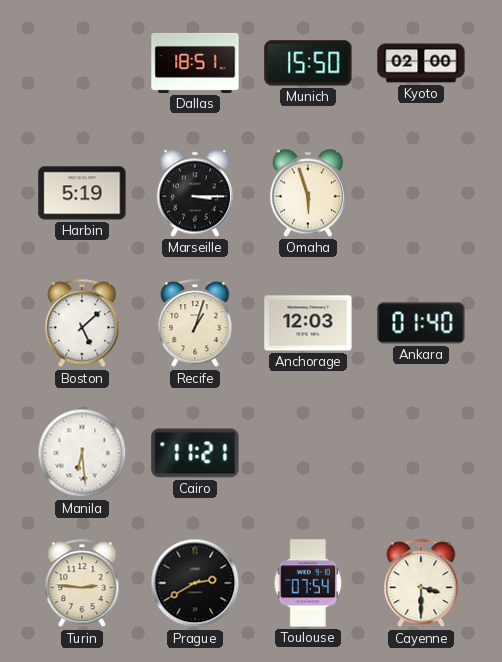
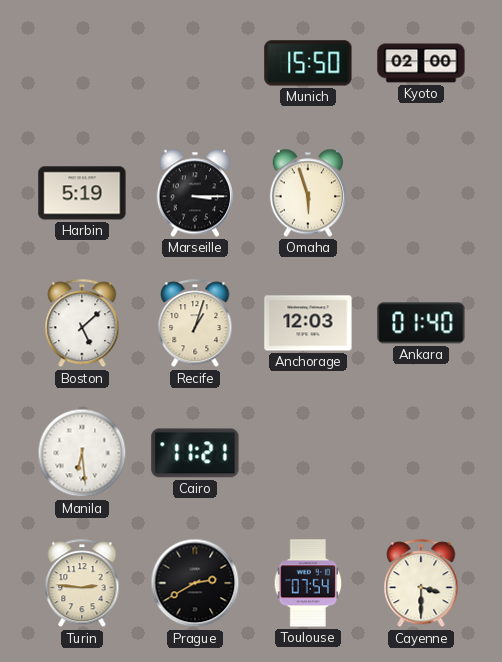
Dallas: 18:51 -> none
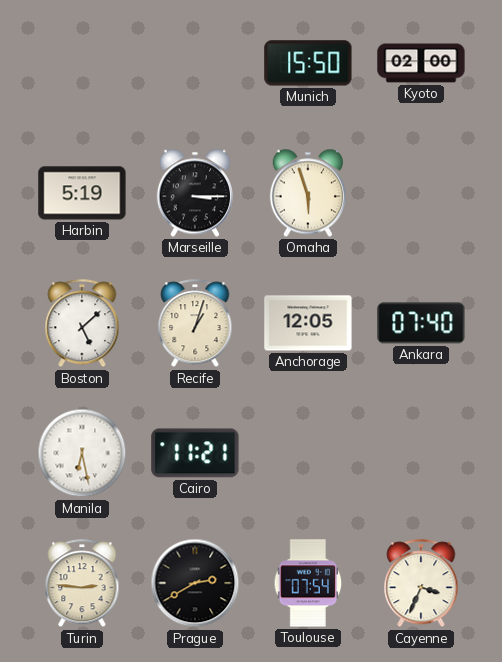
Anchorage: 12:03 -> 12:05
Ankara: 01:40 -> 07:40
Manila: 6:29 -> 6:28
Cayenne: 3:30 -> 3:34
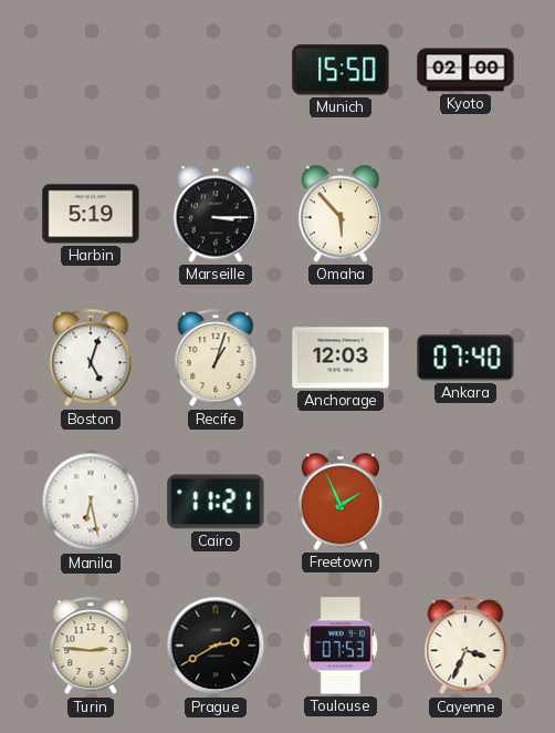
Omaha: 5:57 -> 5:53
Boston: 5:08 -> 5:03
Anchorage: 12:05 -> 12:03
Freetown: none -> 1:56
Toulouse: 07:54 -> 07:53
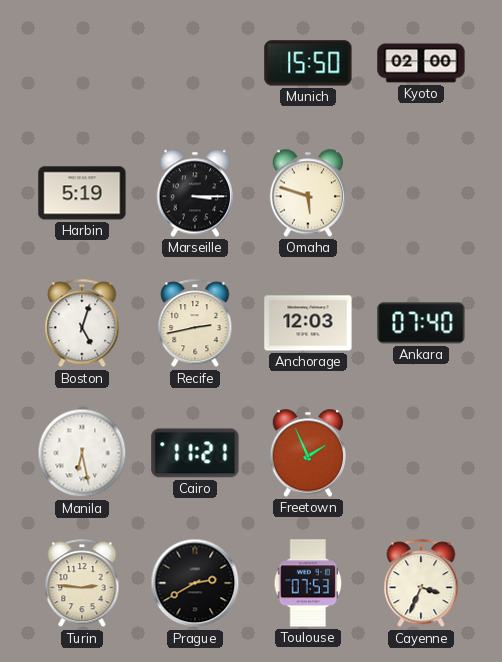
Omaha: 5:53 -> 5:48
Recife: 1:03 -> 2:43
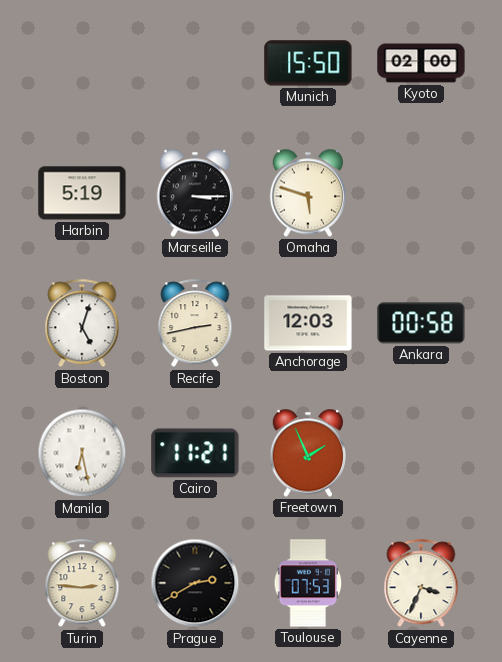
Ankara: 07:40 -> 00:58
